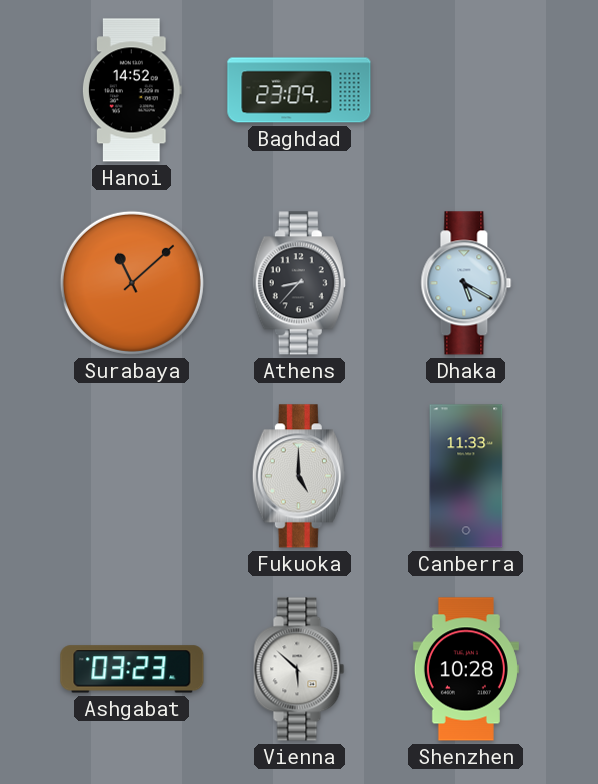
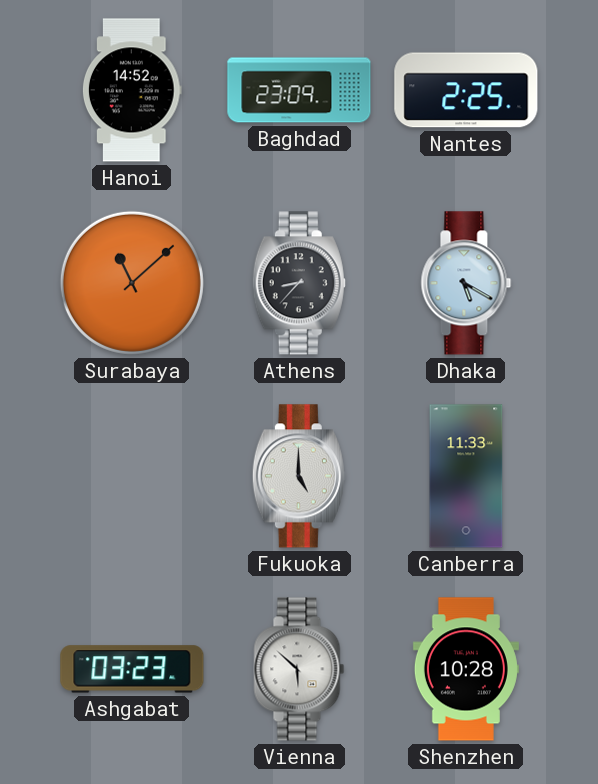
Nantes: none -> 2:25
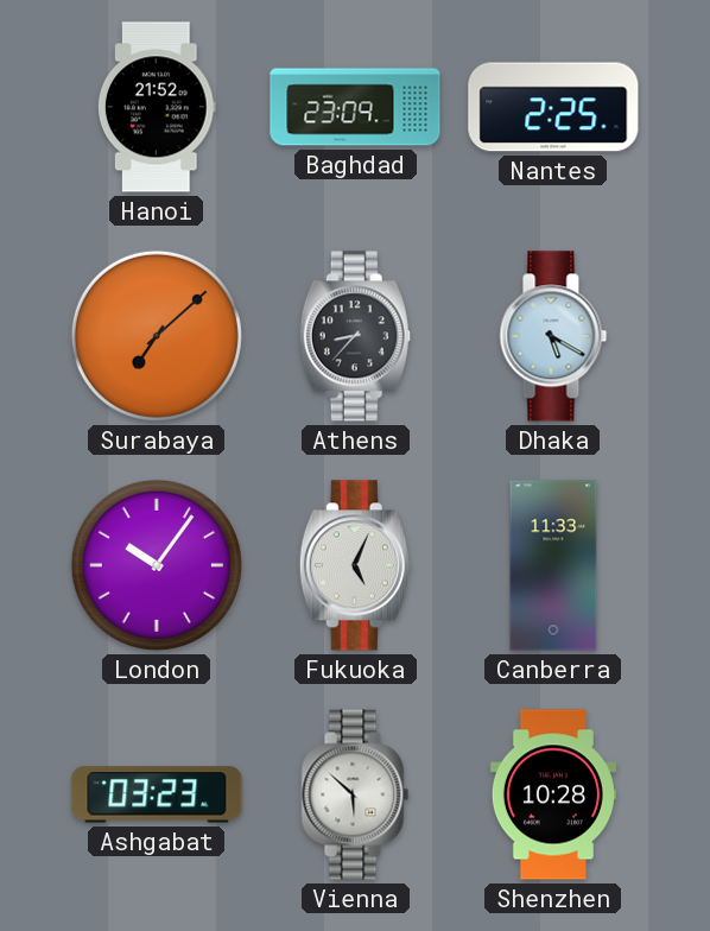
Hanoi: 14:52 -> 21:52
Surabaya: 11:08 -> 7:08
London: none -> 10:06
Fukuoka: 5:00 -> 5:04
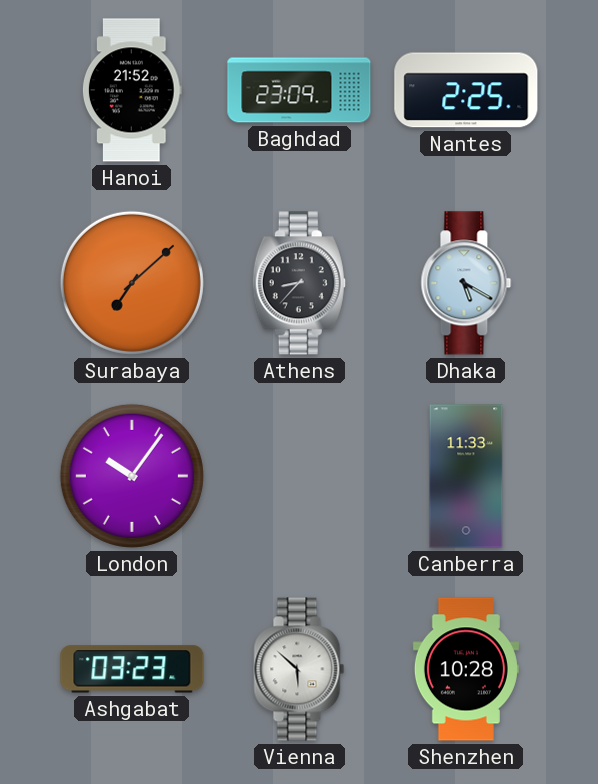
Fukuoka: 5:04 -> none
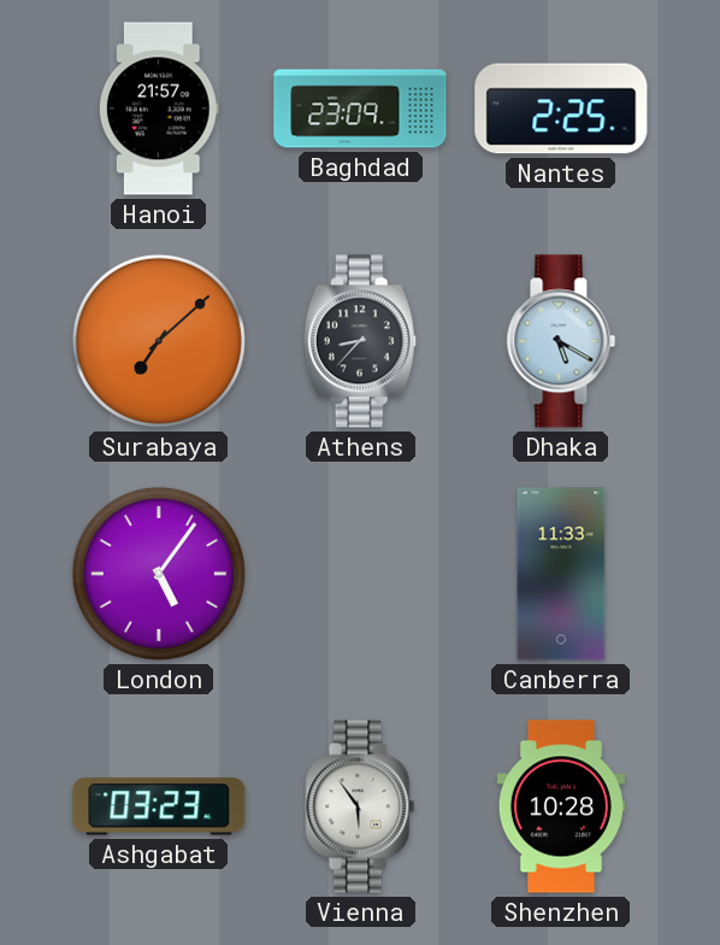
Hanoi: 21:52 -> 21:57
London: 10:06 -> 5:06
Vienna: 5:52 -> 5:54
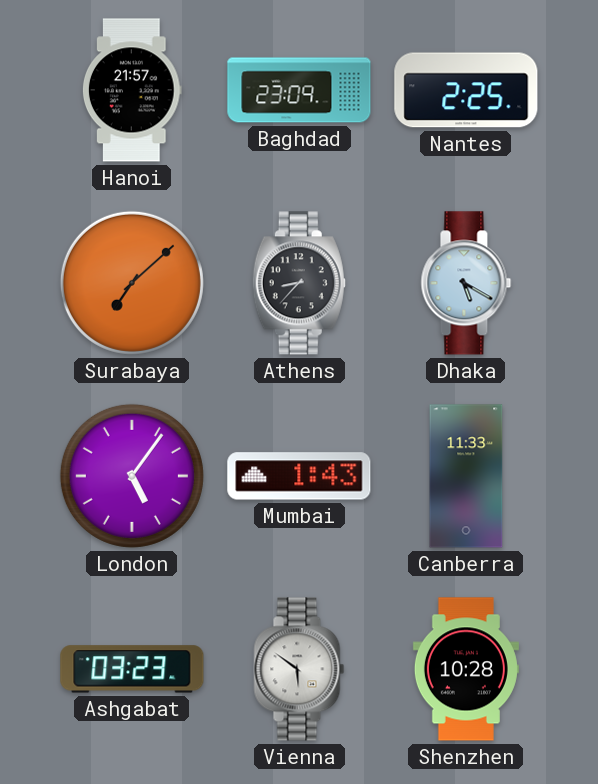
Mumbai: none -> 1:43
Vienna: 5:54 -> 5:51
